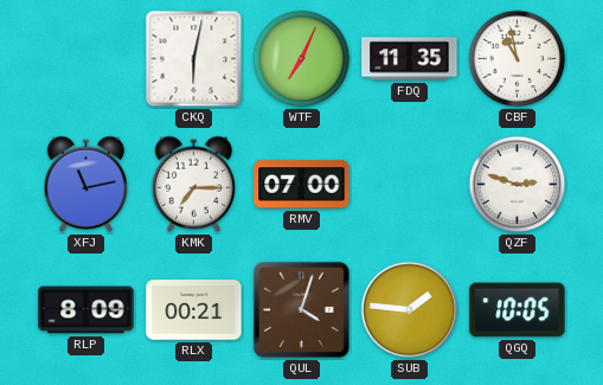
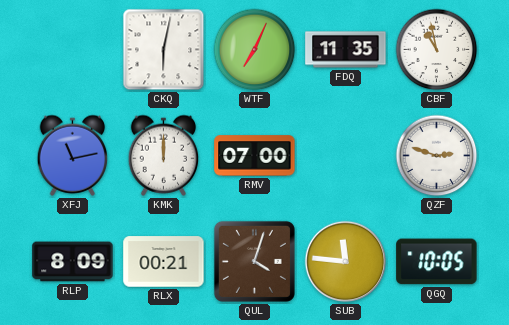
KMK: 7:15 -> 12:00
SUB: 1:46 -> 11:46
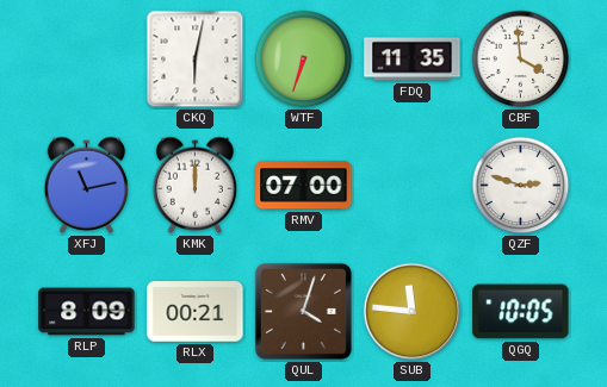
WTF: 7:04 -> 6:33
CBF: 10:58 -> 3:59
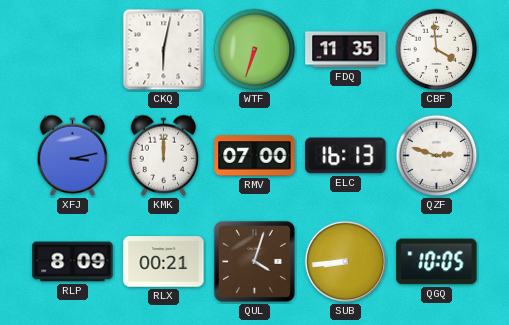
XFJ: 11:13 -> 3:13
ELC: none -> 16:13
SUB: 11:46 -> 8:44
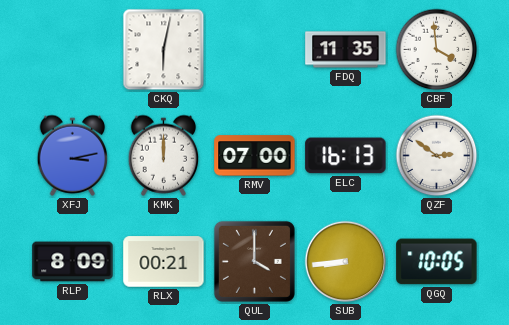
WTF: 6:33 -> none
QZF: 2:48 -> 2:51
QUL: 4:03 -> 4:00
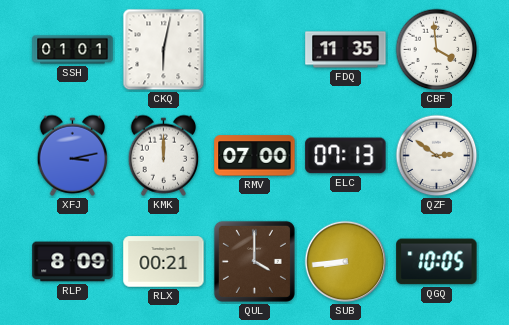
SSH: none -> 01:01
ELC: 16:13 -> 07:13
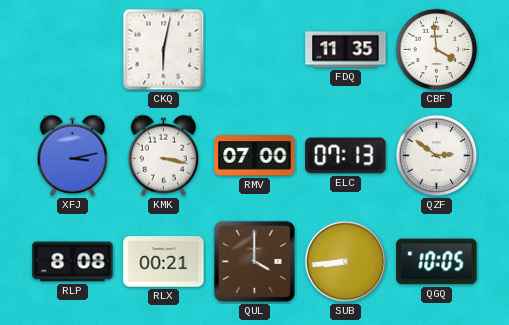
SSH: 01:01 -> none
KMK: 12:00 -> 3:17
RLP: 8:09 -> 8:08
